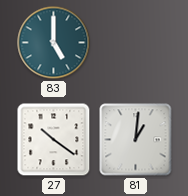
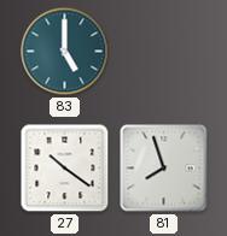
81: 1:01 -> 7:57
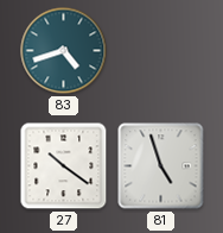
83: 5:00 -> 4:42
81: 7:57 -> 4:57
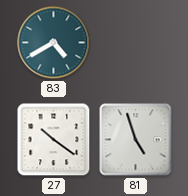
83: 4:42 -> 4:40
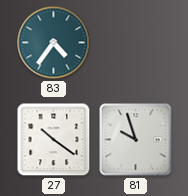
83: 4:40 -> 4:36
81: 4:57 -> 9:57
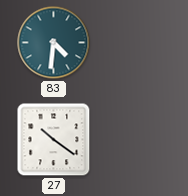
83: 4:36 -> 4:31
81: 9:57 -> none
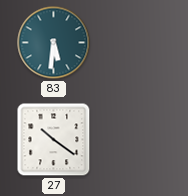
83: 4:31 -> 5:31
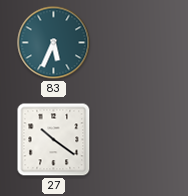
83: 5:31 -> 5:34
